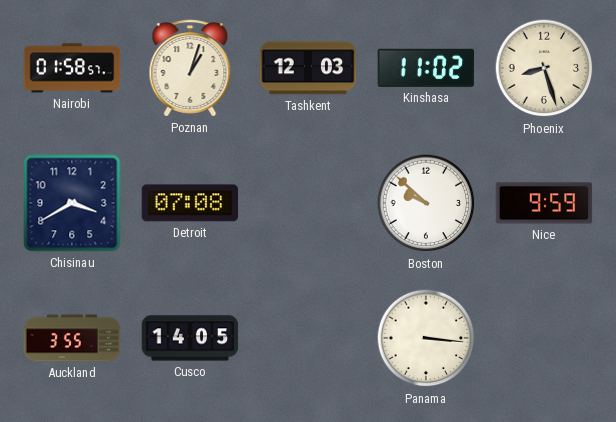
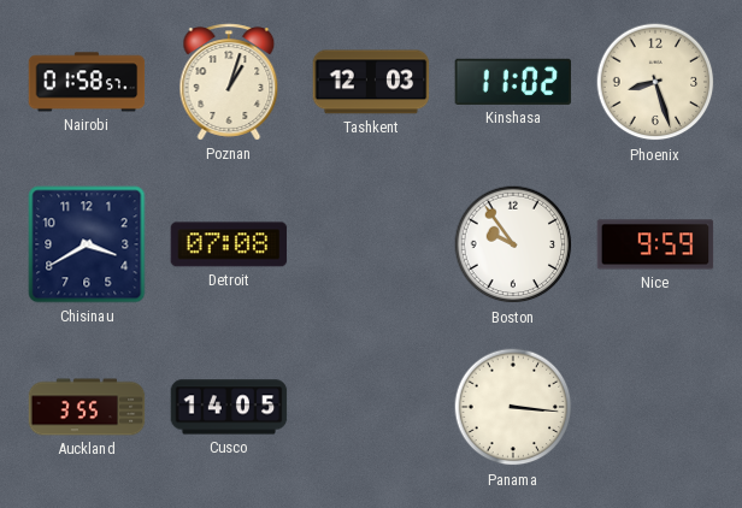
Boston: 9:52 -> 9:54
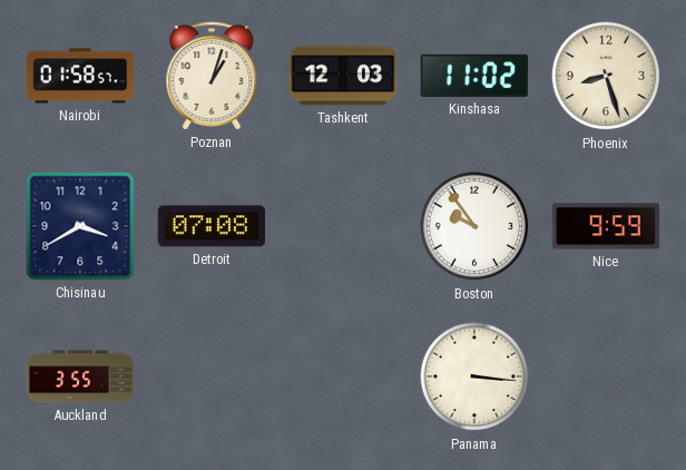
Cusco: 14:05 -> none
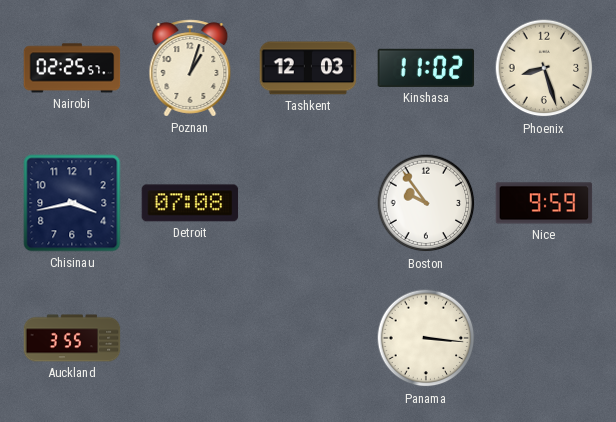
Nairobi: 01:58 -> 02:25
Chisinau: 3:40 -> 3:43
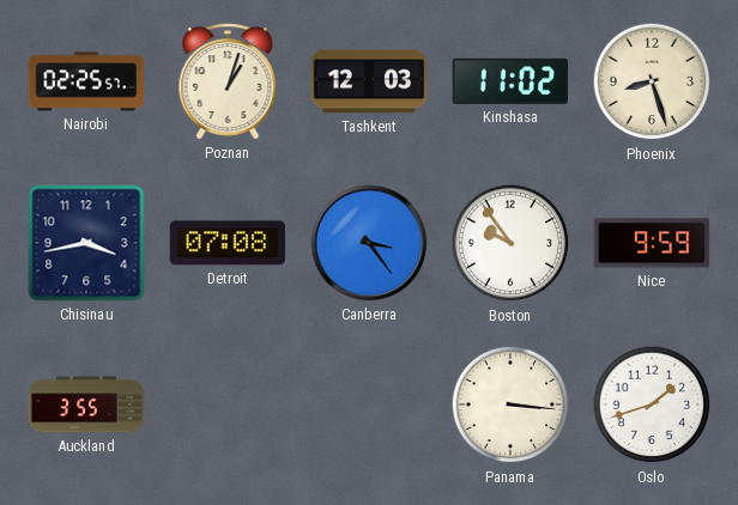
Canberra: none -> 3:24
Oslo: none -> 1:42
